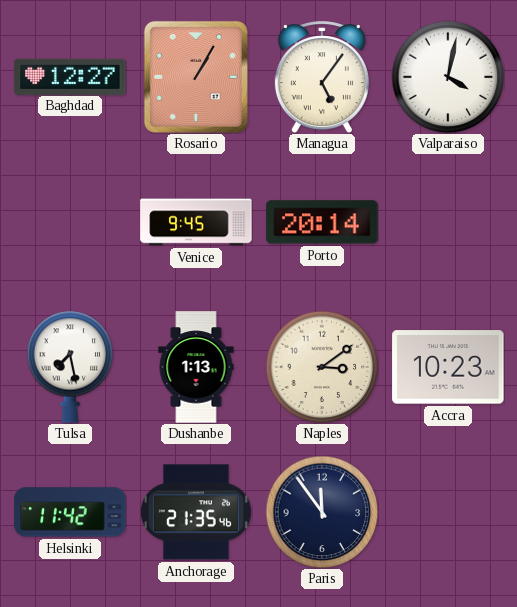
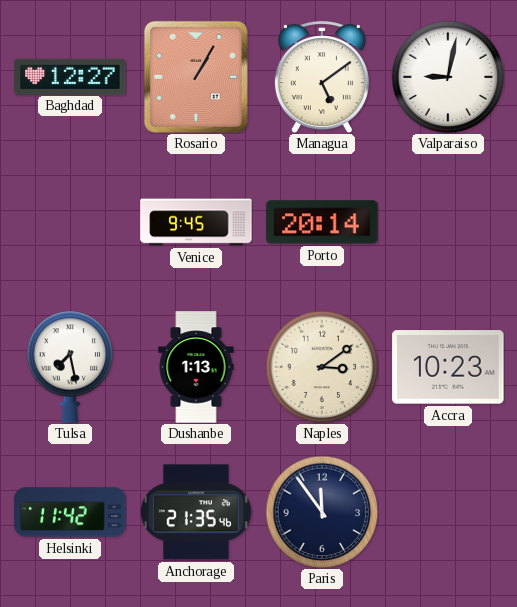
Managua: 5:06 -> 5:09
Valparaiso: 4:02 -> 9:02
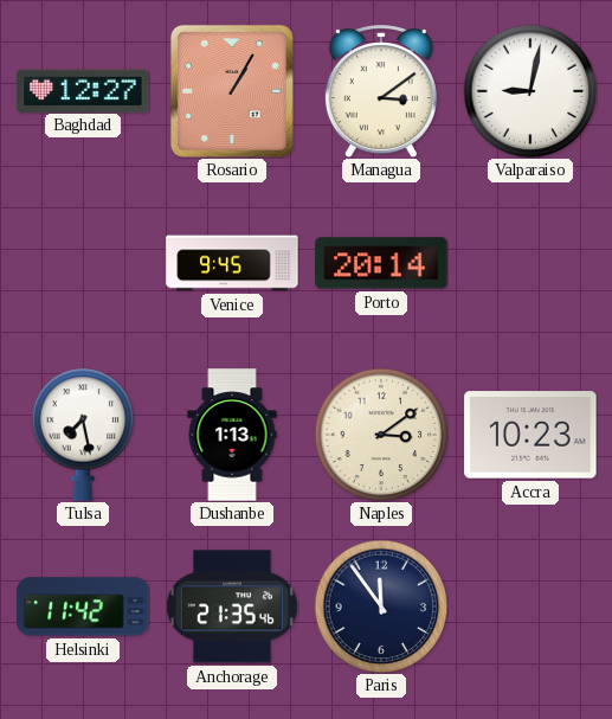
Managua: 5:09 -> 3:09
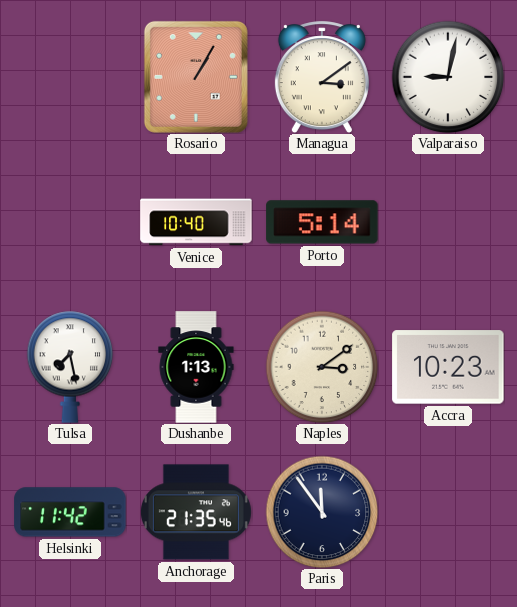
Baghdad: 12:27 -> none
Venice: 9:45 -> 10:40
Porto: 20:14 -> 5:14
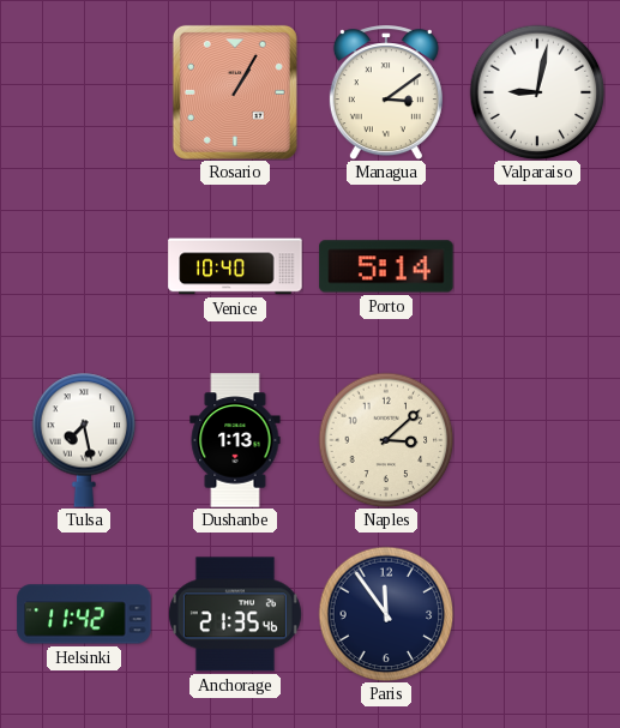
Naples: 3:09 -> 3:08
Accra: 10:23 -> none
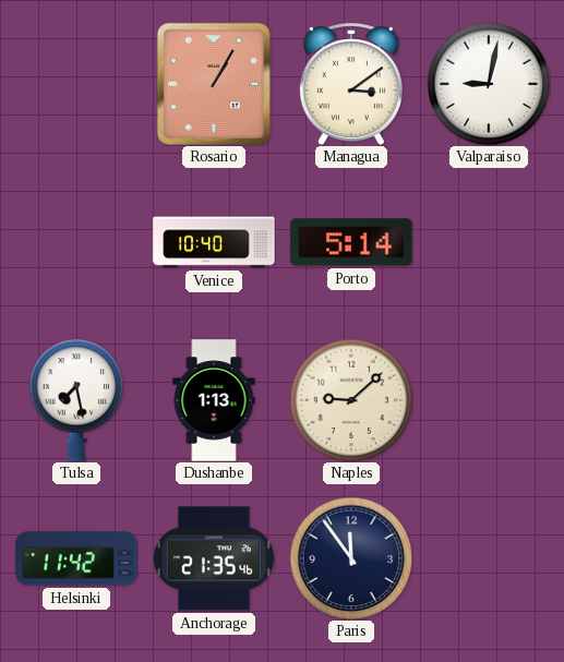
Naples: 3:08 -> 9:08
